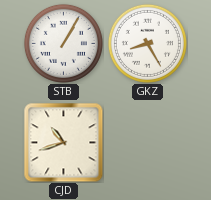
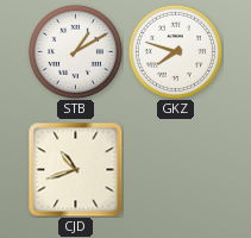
STB: 1:05 -> 1:10
GKZ: 8:25 -> 7:48
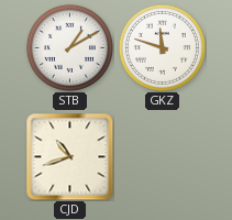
GKZ: 7:48 -> 11:48
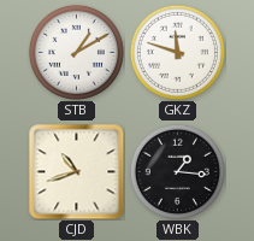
WBK: none -> 1:16
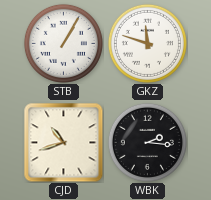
STB: 1:10 -> 1:05
WBK: 1:16 -> 2:16
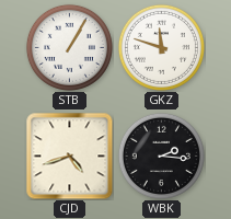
CJD: 10:42 -> 4:42
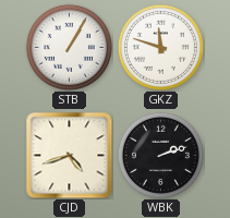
WBK: 2:16 -> 2:12
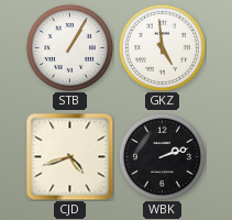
GKZ: 11:48 -> 4:59
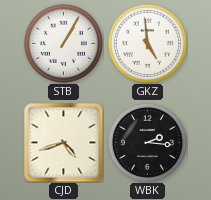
WBK: 2:12 -> 2:16
